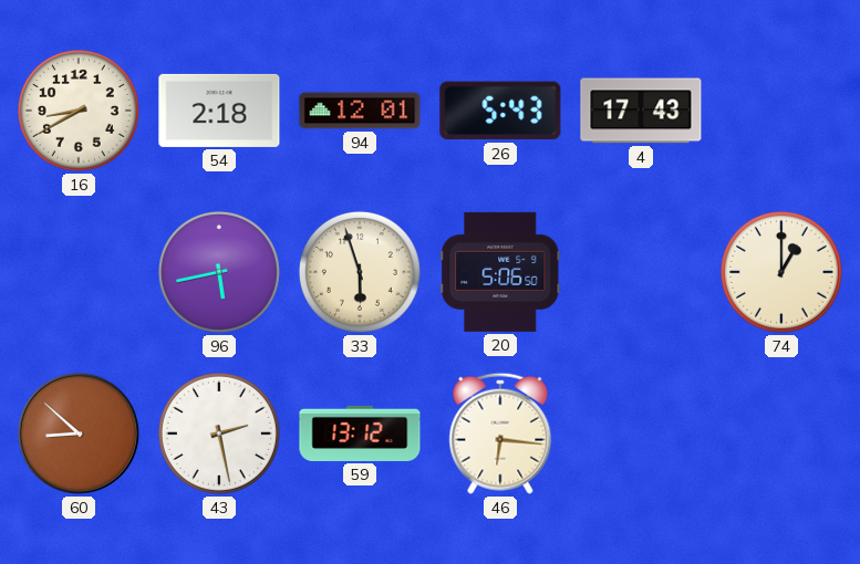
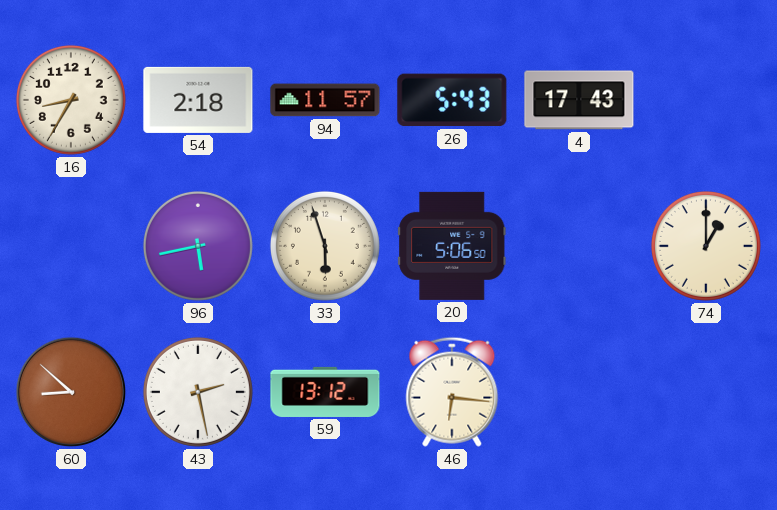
16: 8:40 -> 8:35
94: 12:01 -> 11:57
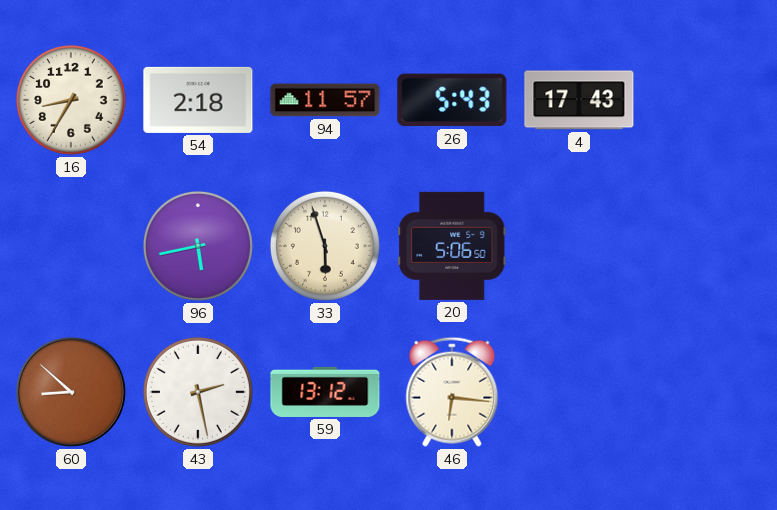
74: 1:00 -> none
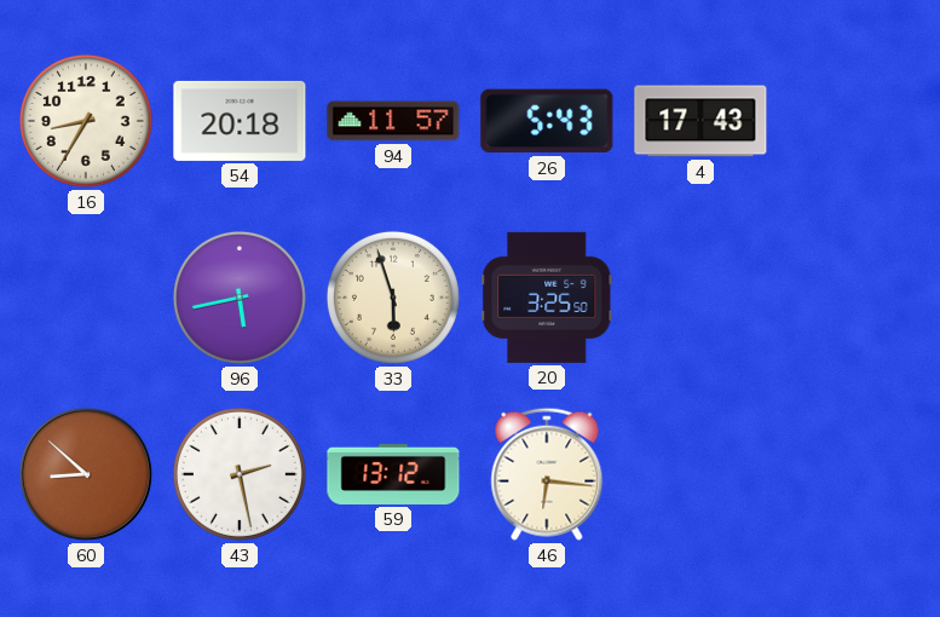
54: 2:18 -> 20:18
20: 5:06 -> 3:25
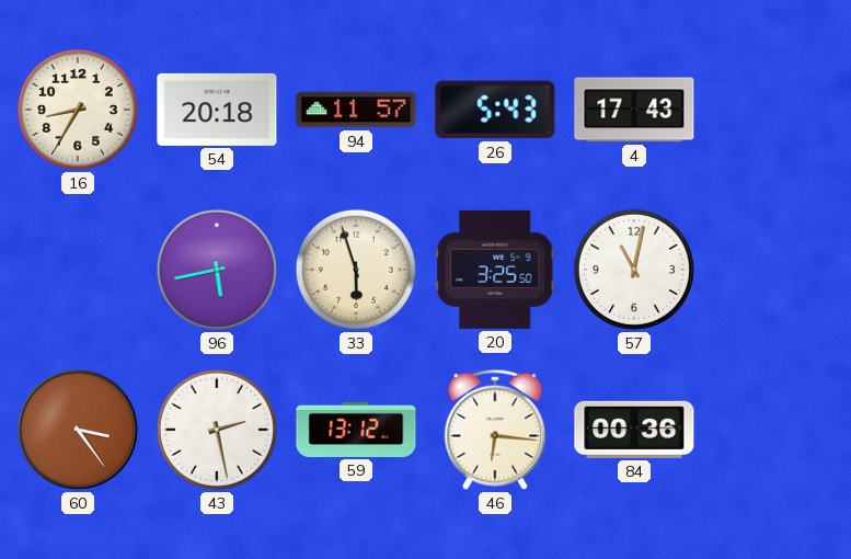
57: none -> 11:02
60: 8:52 -> 3:24
84: none -> 00:36
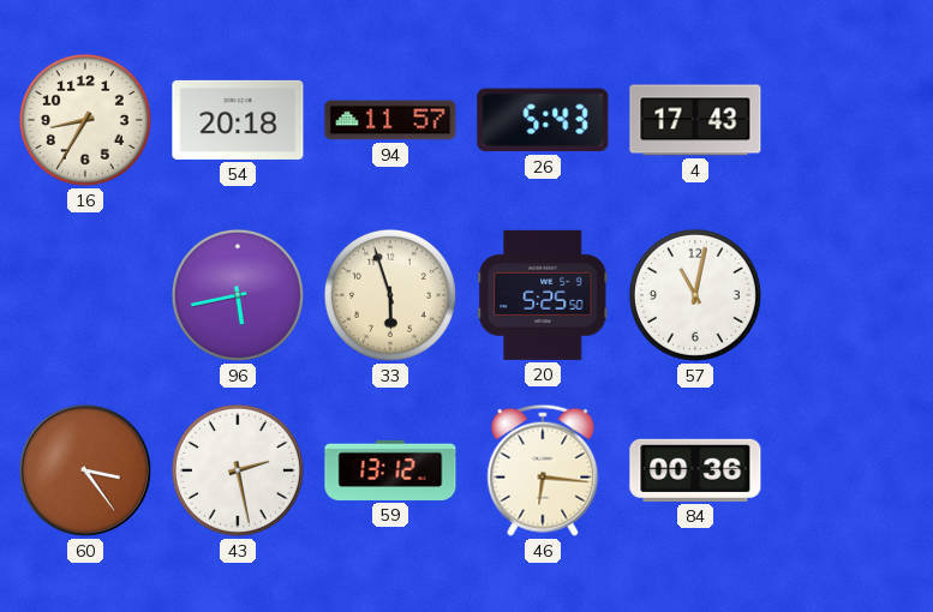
20: 3:25 -> 5:25
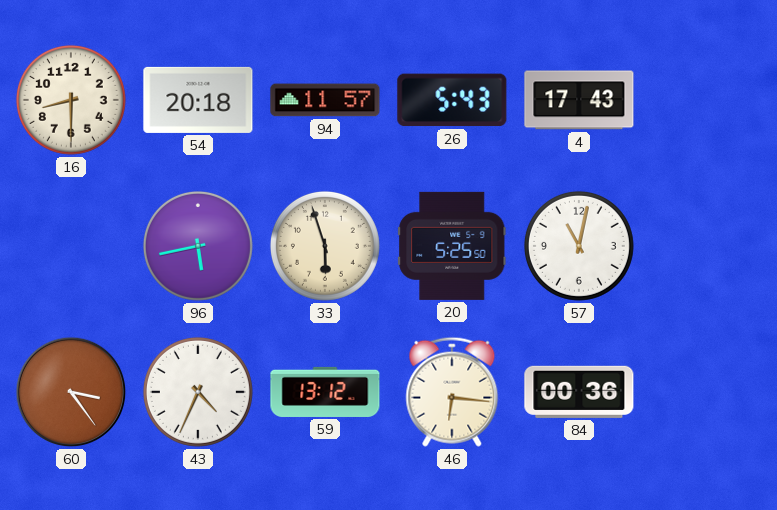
16: 8:35 -> 8:30
43: 2:28 -> 4:34
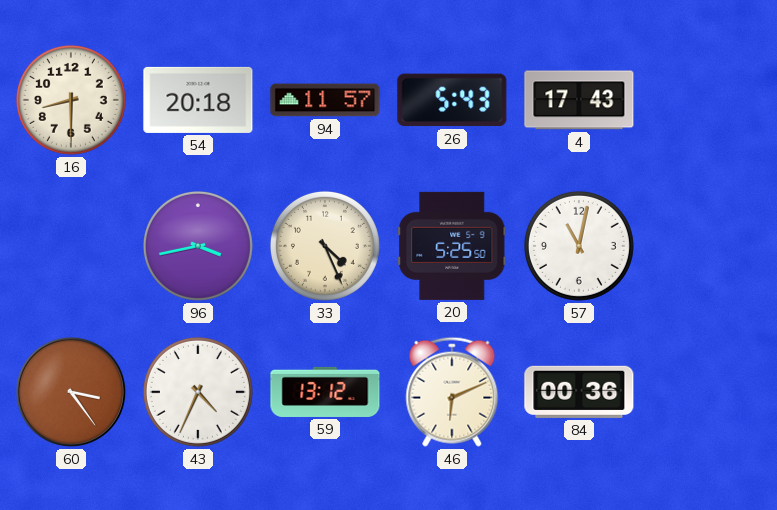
96: 5:43 -> 3:43
33: 5:57 -> 4:26
46: 6:16 -> 6:11
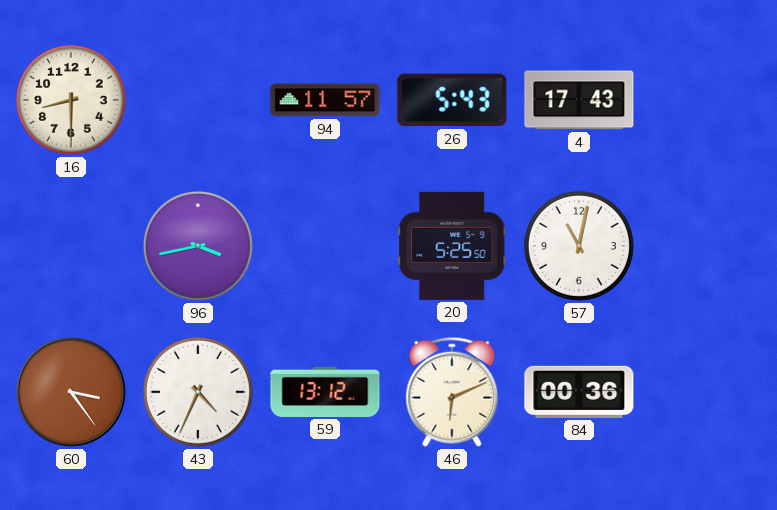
54: 20:18 -> none
33: 4:26 -> none
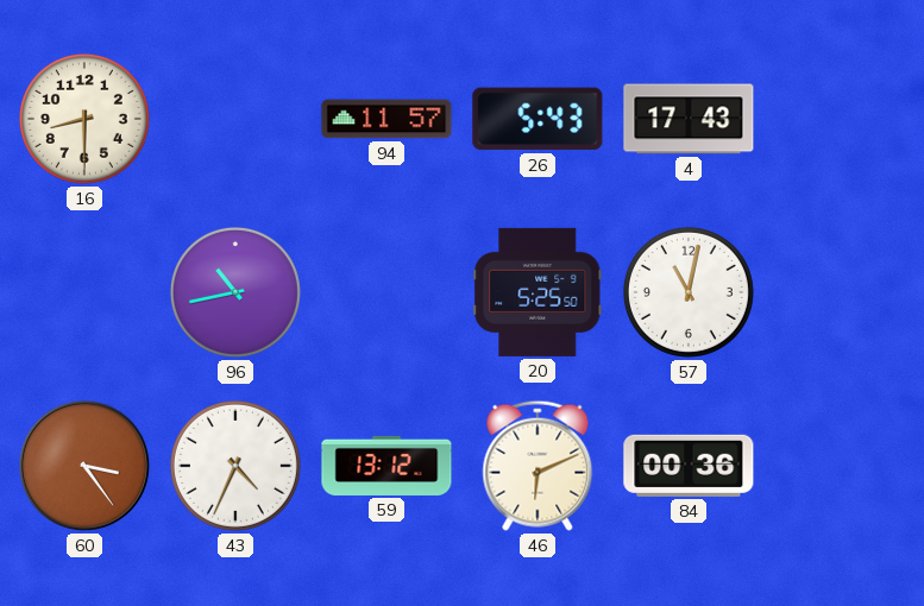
96: 3:43 -> 10:43
